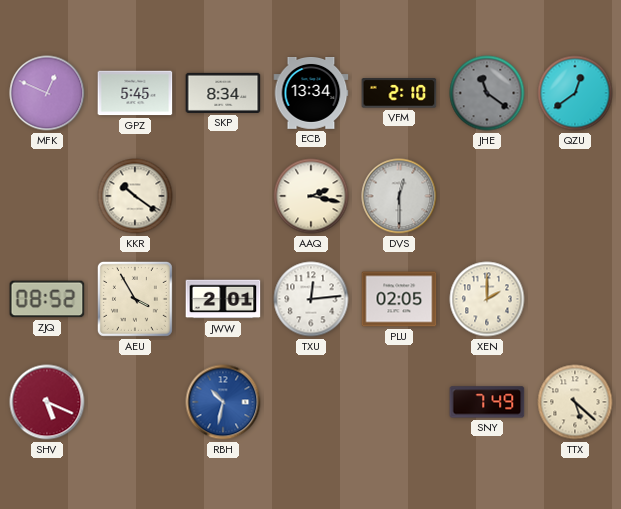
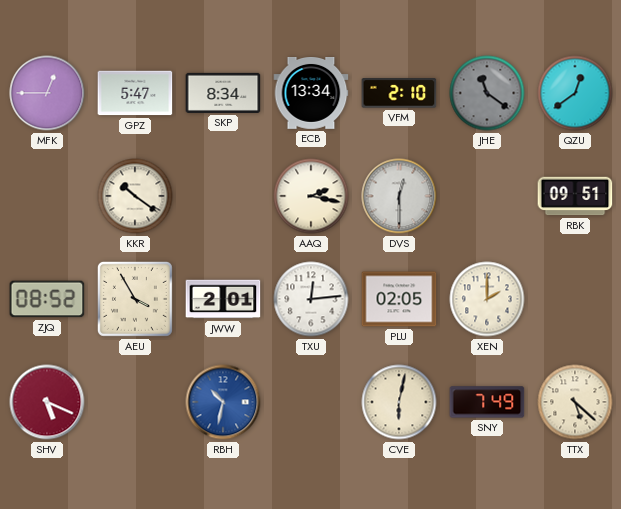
MFK: 12:49 -> 12:45
GPZ: 5:45 -> 5:47
RBK: none -> 09:51
CVE: none -> 6:02
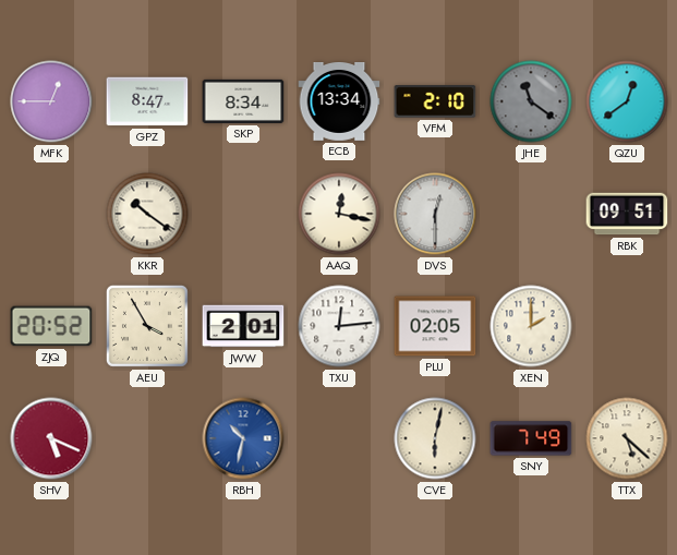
GPZ: 5:47 -> 8:47
AAQ: 2:17 -> 12:17
ZJQ: 08:52 -> 20:52
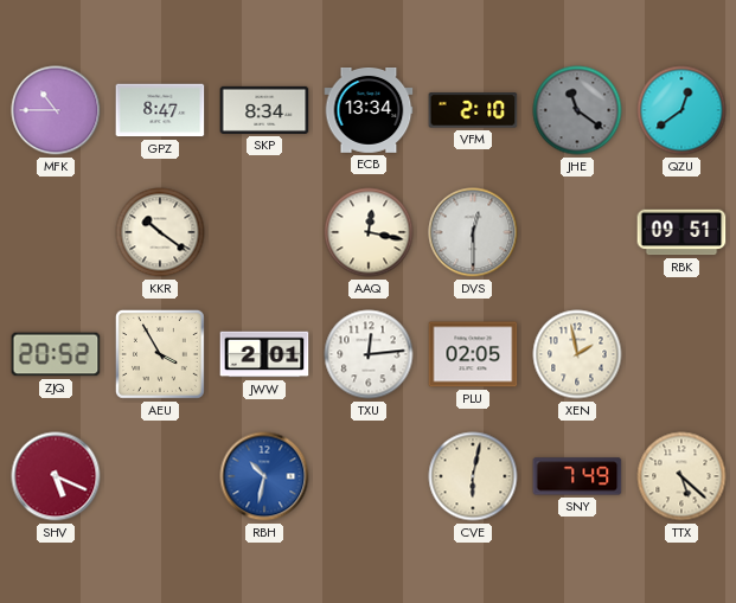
MFK: 12:45 -> 10:45
XEN: 2:00 -> 1:58
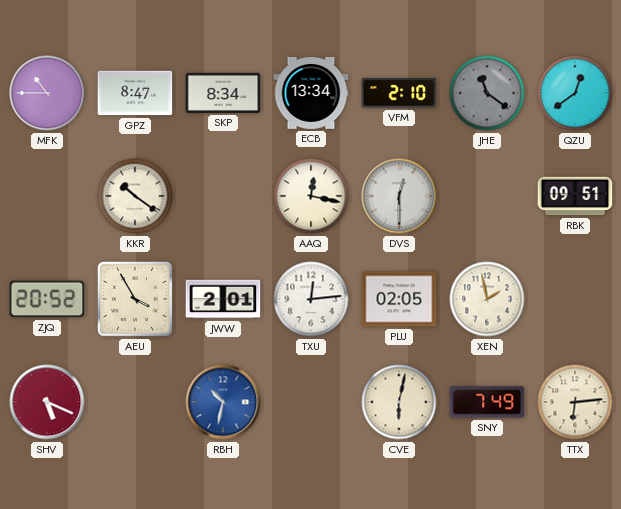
TTX: 5:22 -> 6:14
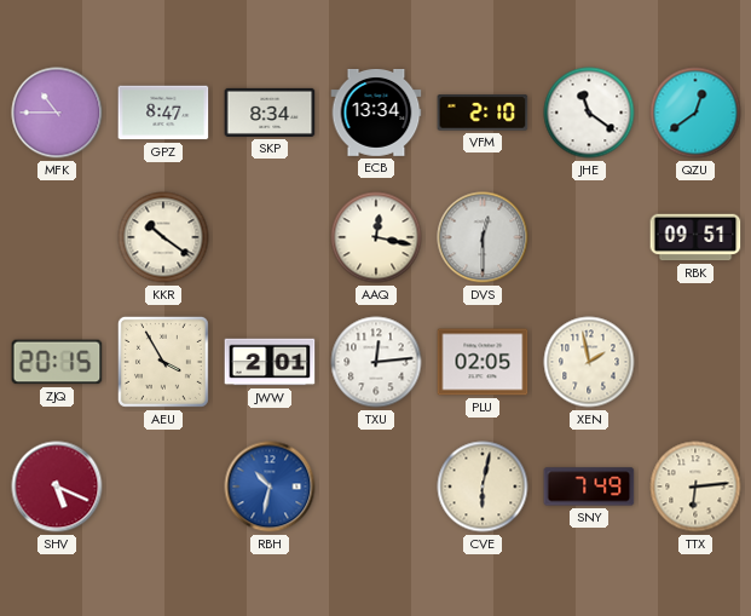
JHE dial: grey -> white
ZJQ: 20:52 -> 20:15
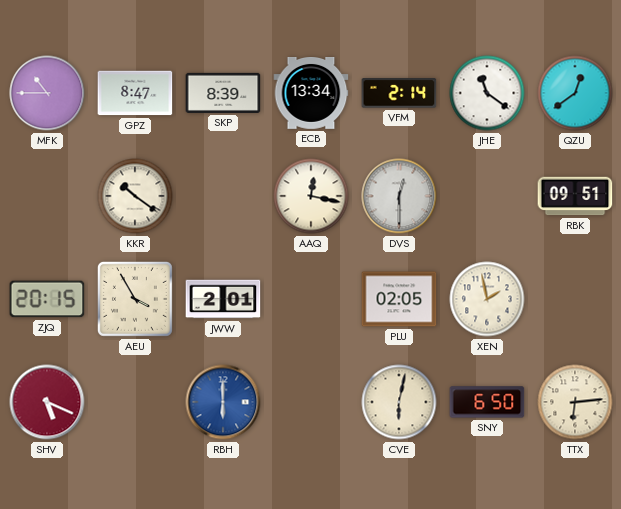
SKP: 8:34 -> 8:39
VFM: 2:10 -> 2:14
TXU: 12:14 -> none
RBH: 10:32 -> 6:00
SNY: 7:49 -> 6:50
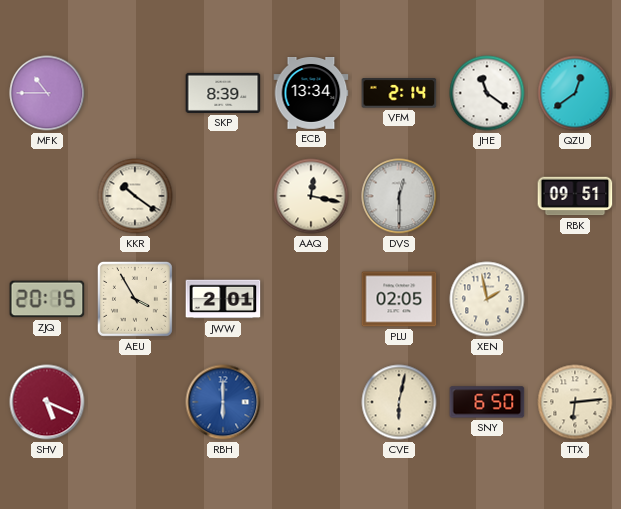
GPZ: 8:47 -> none
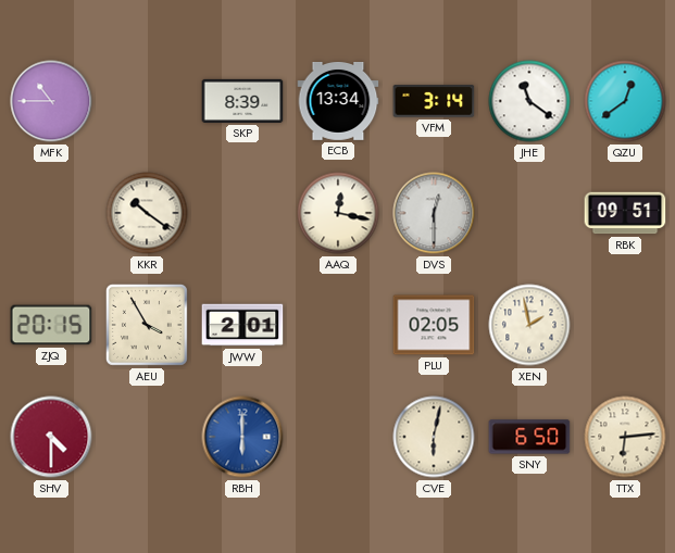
VFM: 2:14 -> 3:14
SHV: 5:19 -> 4:30
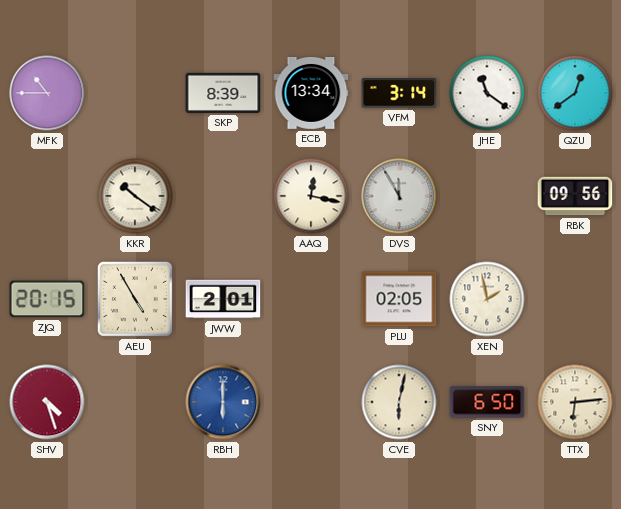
DVS: 12:30 -> 11:55
RBK: 09:51 -> 09:56
AEU: 3:55 -> 4:55
SHV: 4:30 -> 4:27
